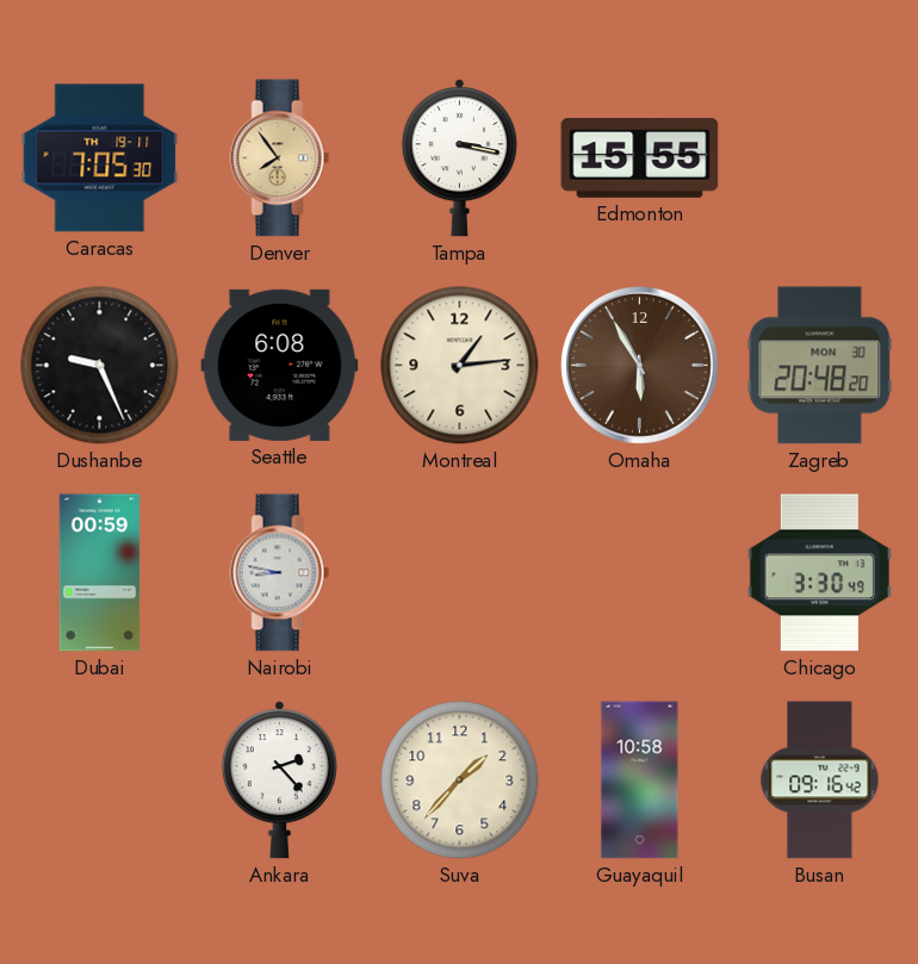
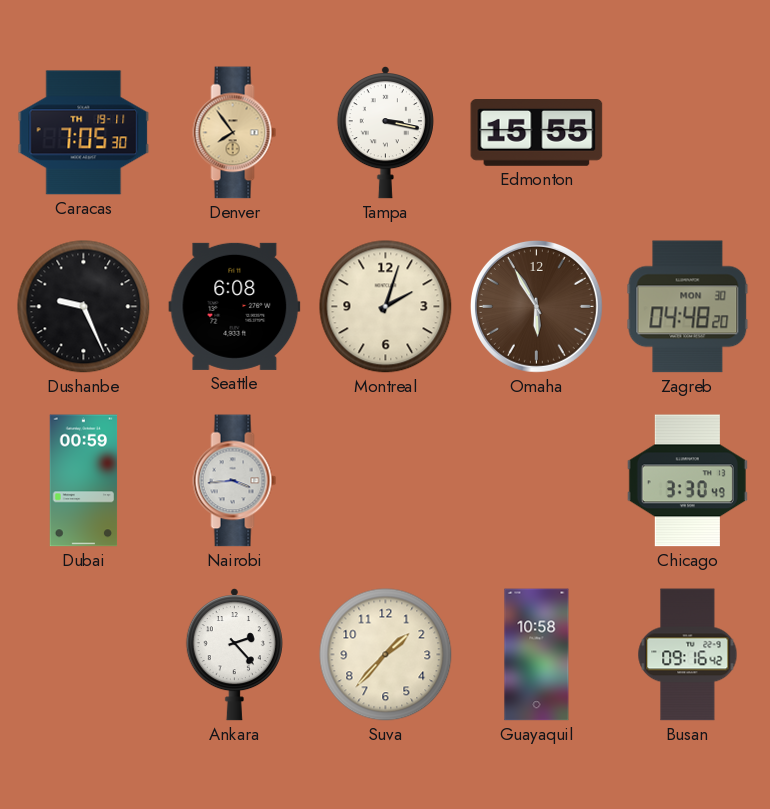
Montreal: 1:14 -> 2:03
Zagreb: 20:48 -> 04:48
Nairobi: 8:47 -> 3:44
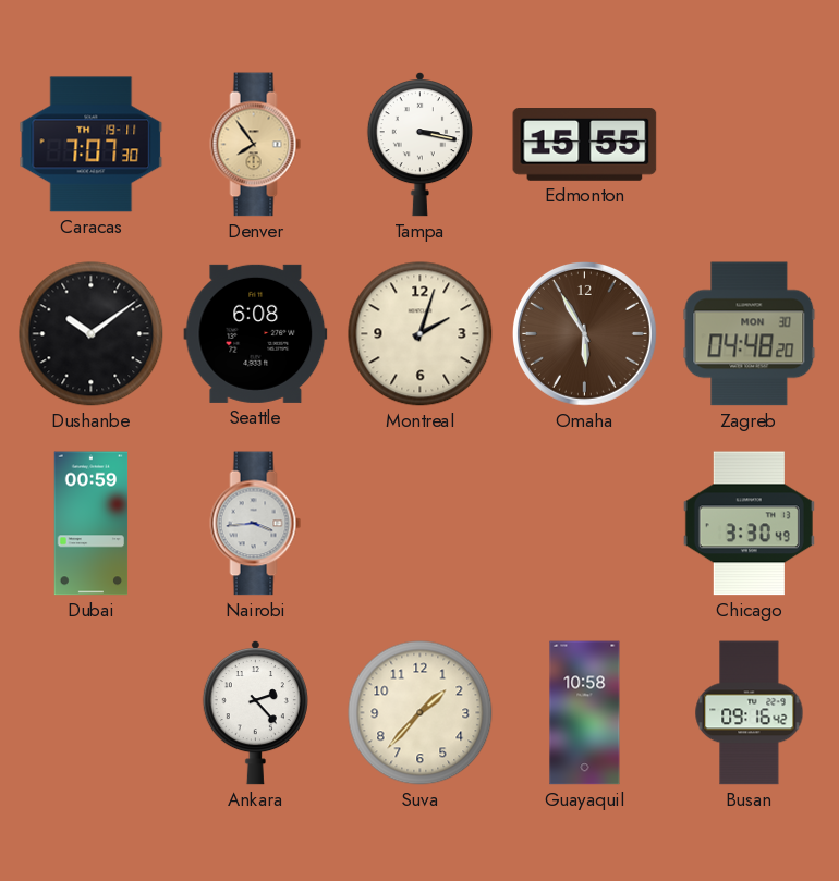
Caracas: 7:05 -> 7:07
Dushanbe: 9:26 -> 10:09
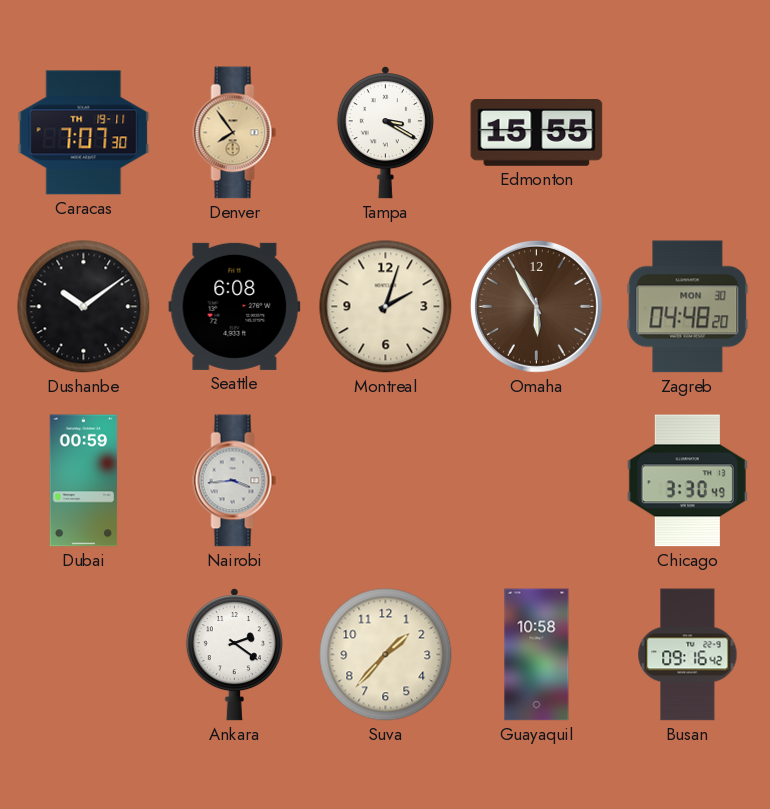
Tampa: 3:17 -> 3:20
Ankara: 2:23 -> 2:21
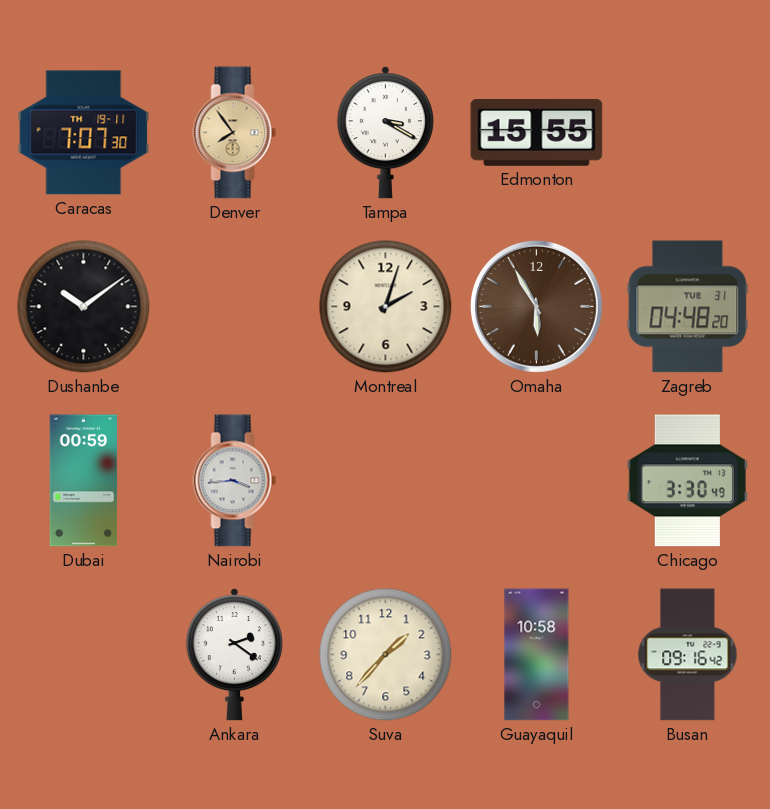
Seattle: 6:08 -> none
Zagreb date: MON 30 -> TUE 31
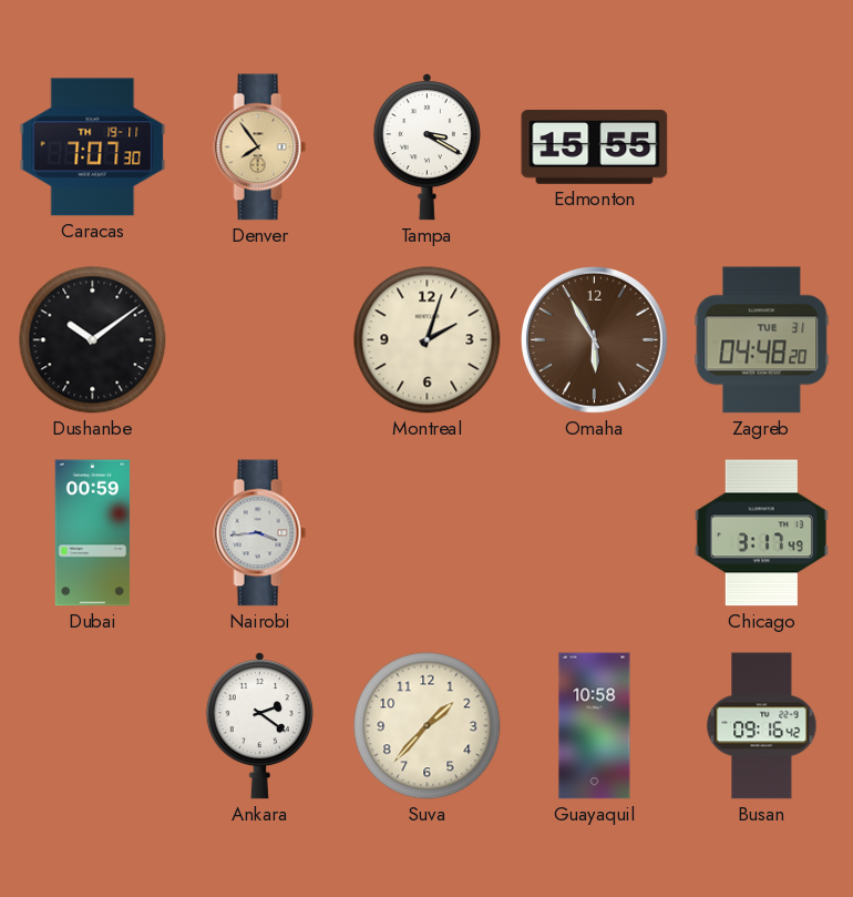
Chicago: 3:30 -> 3:17
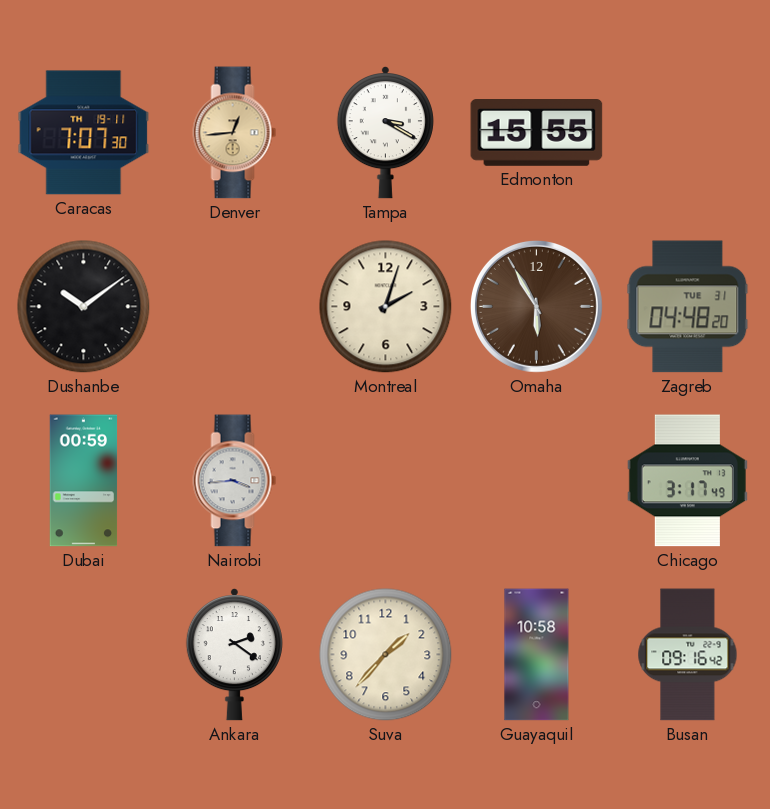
Denver: 7:54 -> 12:44
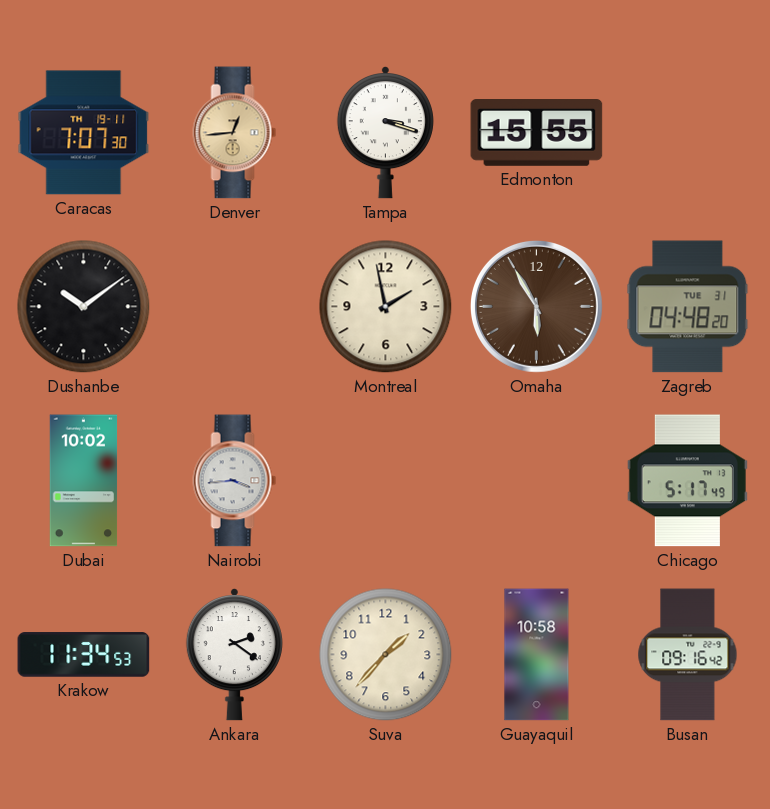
Tampa: 3:20 -> 3:18
Montreal: 2:03 -> 1:58
Dubai: 00:59 -> 10:02
Chicago: 3:17 -> 5:17
Krakow: none -> 11:34
